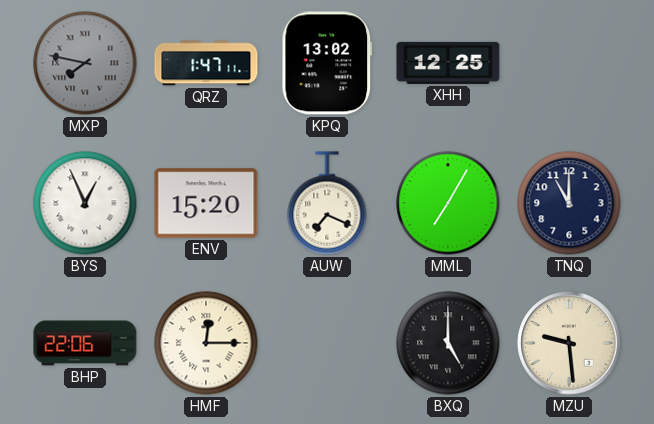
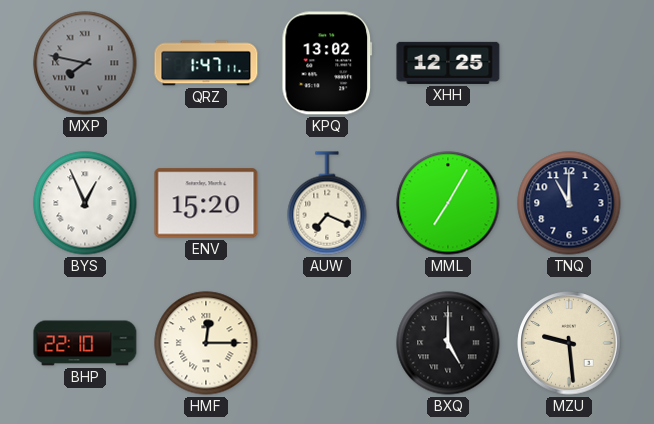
BHP: 22:06 -> 22:10
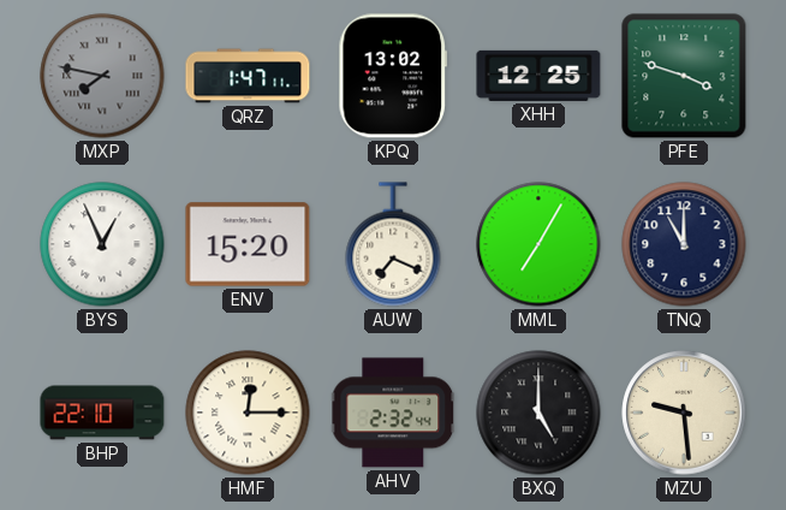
PFE: none -> 3:48
AHV: none -> 2:32
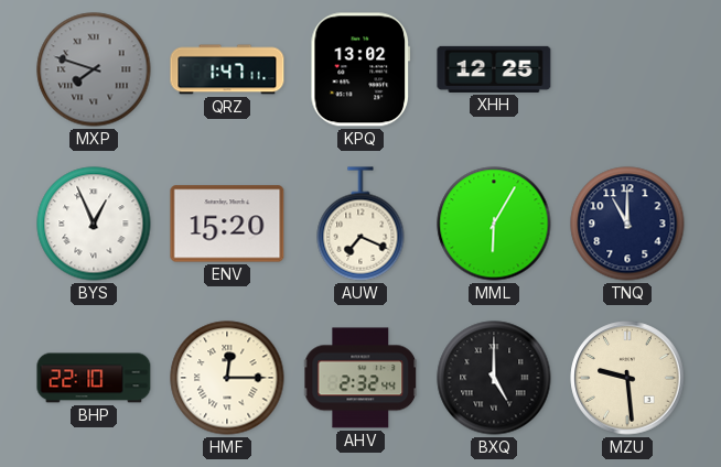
MXP: 7:47 -> 7:48
PFE: 3:48 -> none
MML: 7:05 -> 6:05
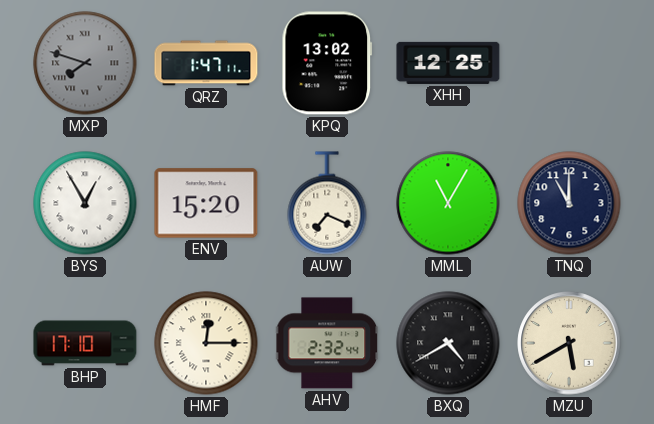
BYS: 12:56 -> 12:55
MML: 6:05 -> 11:05
BHP: 22:10 -> 17:10
BXQ: 5:00 -> 4:40
MZU: 9:29 -> 5:40
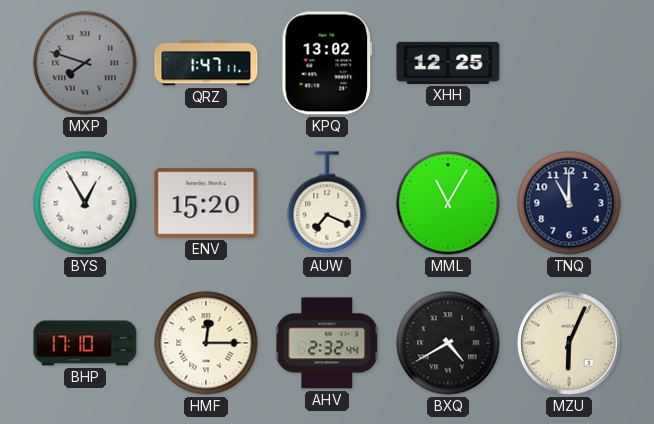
MZU: 5:40 -> 6:04
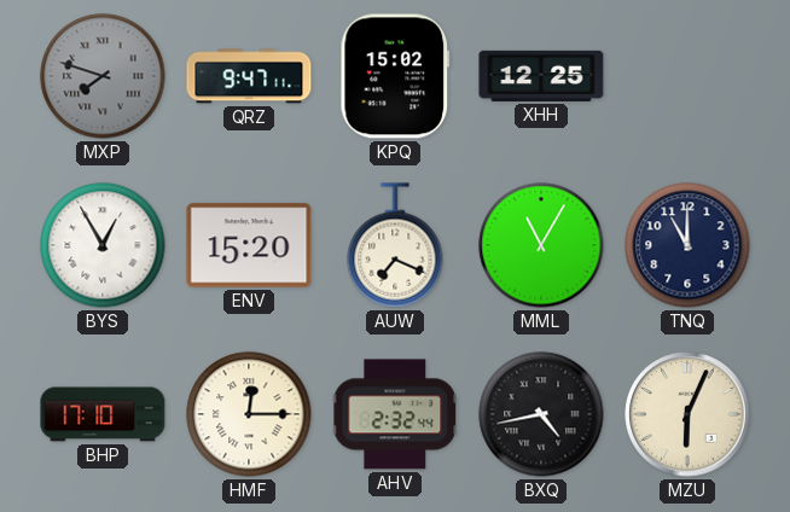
QRZ: 1:47 -> 9:47
KPQ: 13:02 -> 15:02
BXQ: 4:40 -> 4:43
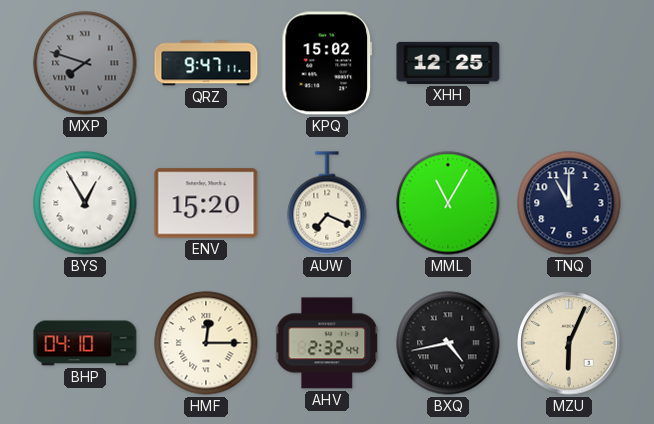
BHP: 17:10 -> 04:10
